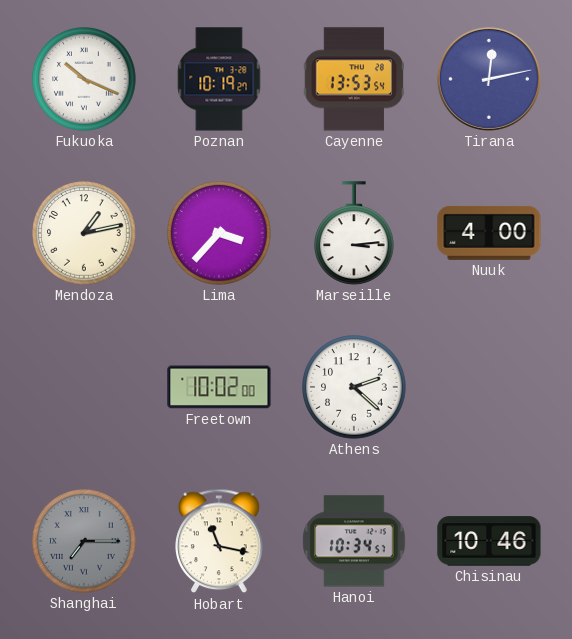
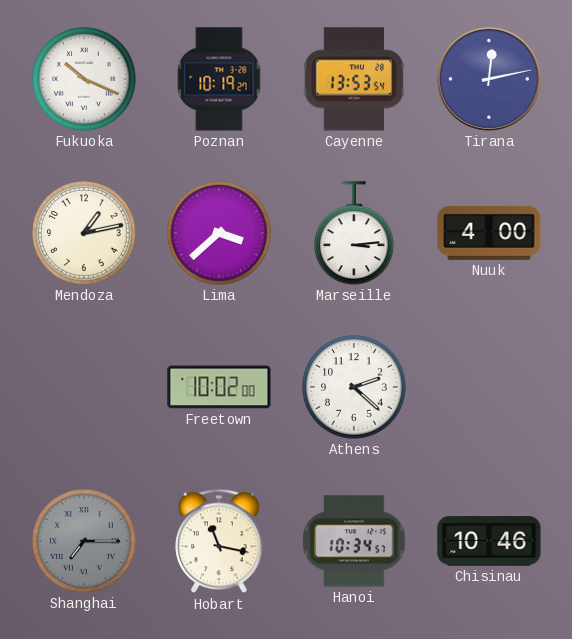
Lima: 3:37 -> 3:38
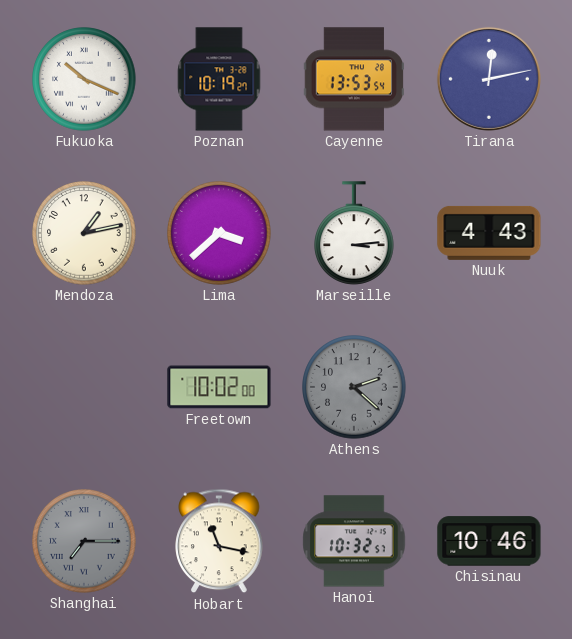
Nuuk: 4:00 -> 4:43
Athens dial: white -> grey
Hanoi: 10:34 -> 10:32
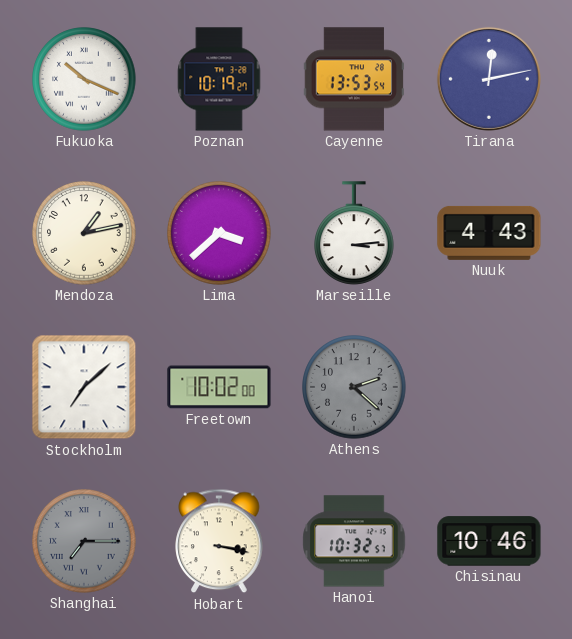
Stockholm: none -> 7:08
Hobart: 11:17 -> 3:17
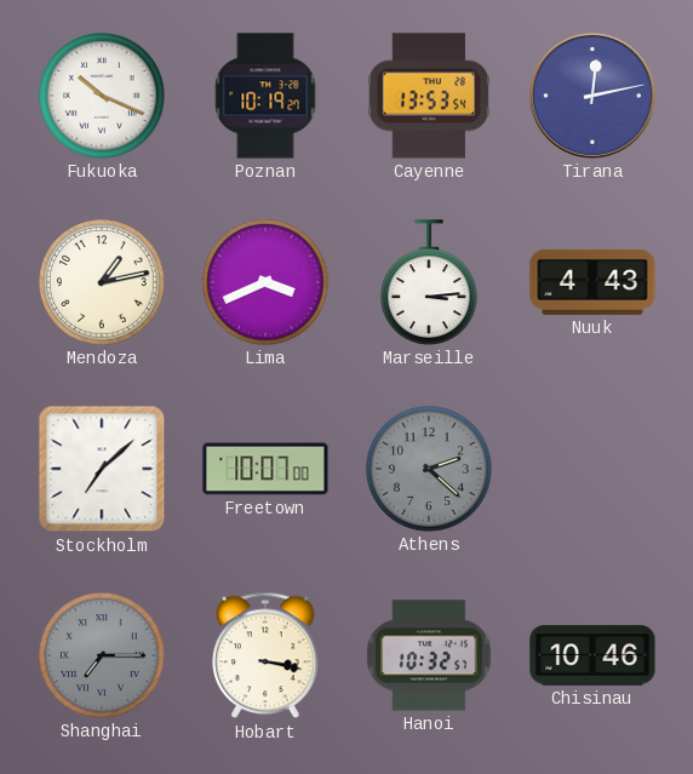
Lima: 3:38 -> 3:41
Freetown: 10:02 -> 10:07
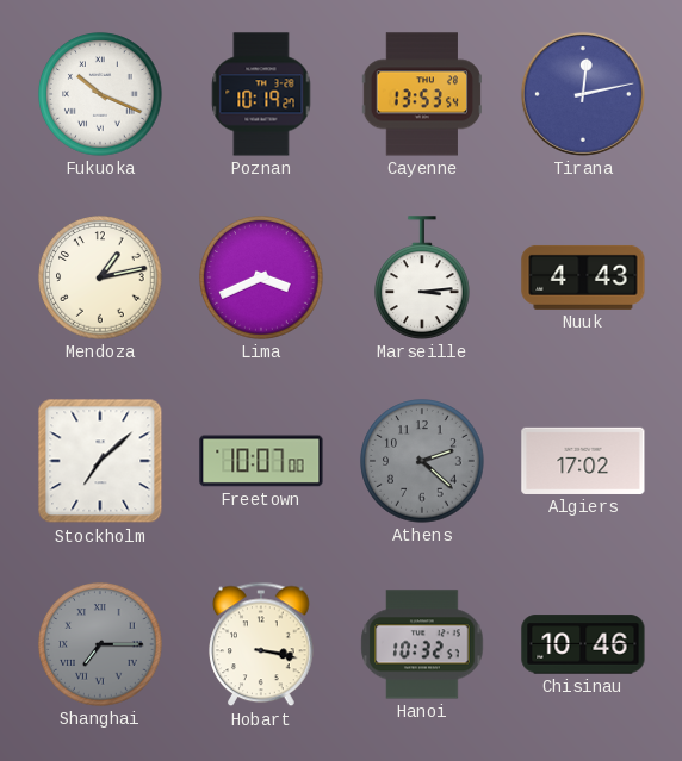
Algiers: none -> 17:02
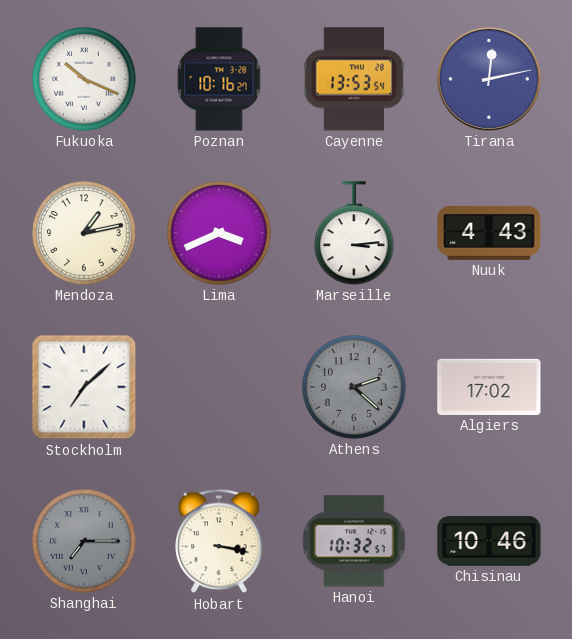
Poznan: 10:19 -> 10:16
Freetown: 10:07 -> none
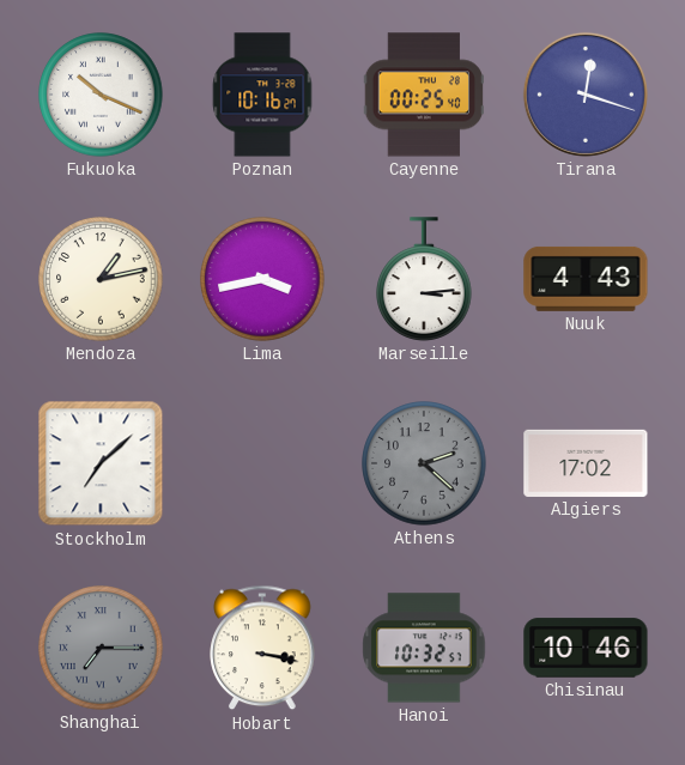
Cayenne: 13:53 -> 00:25
Tirana: 12:13 -> 12:18
Lima: 3:41 -> 3:43
